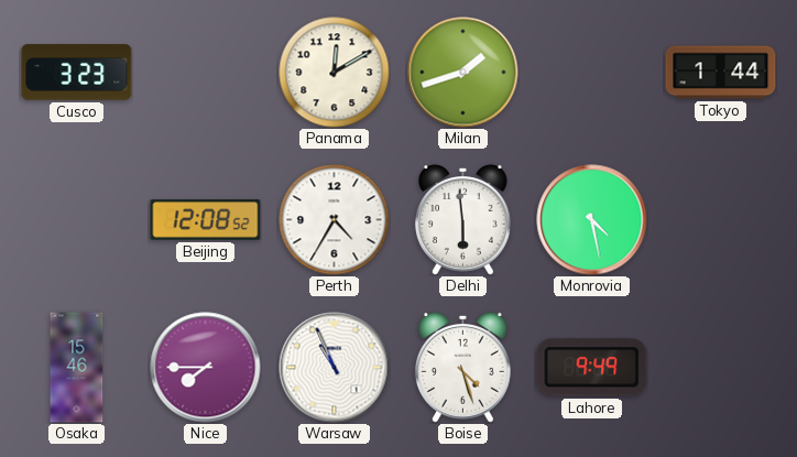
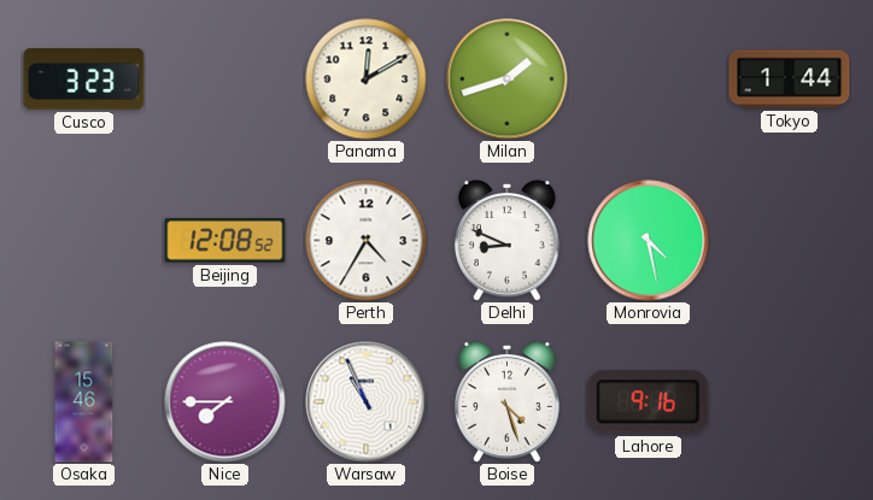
Delhi: 5:59 -> 8:49
Lahore: 9:49 -> 9:16
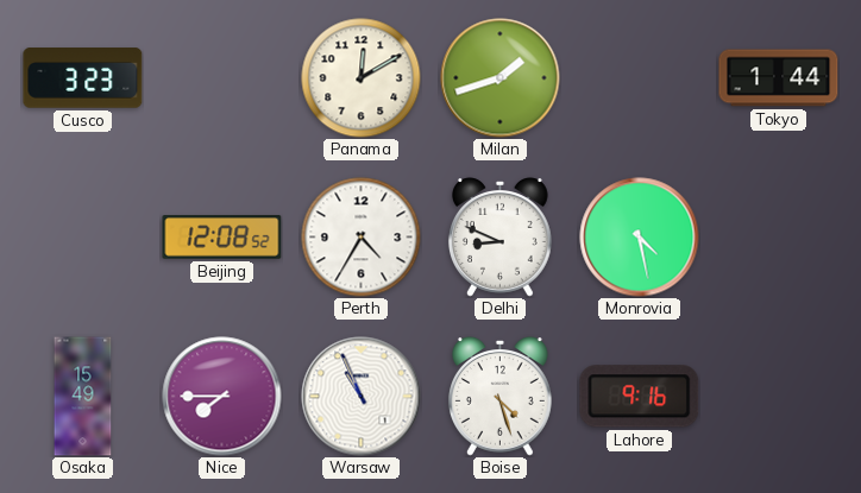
Osaka: 15:46 -> 15:49
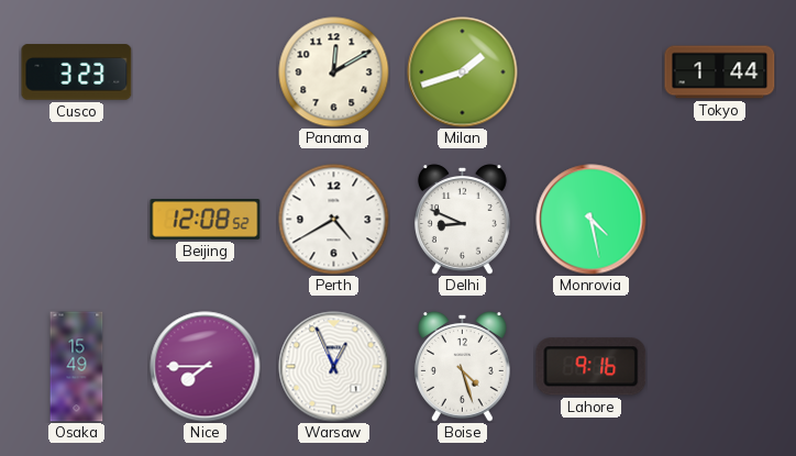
Perth: 4:35 -> 4:40
Warsaw: 10:56 -> 12:56
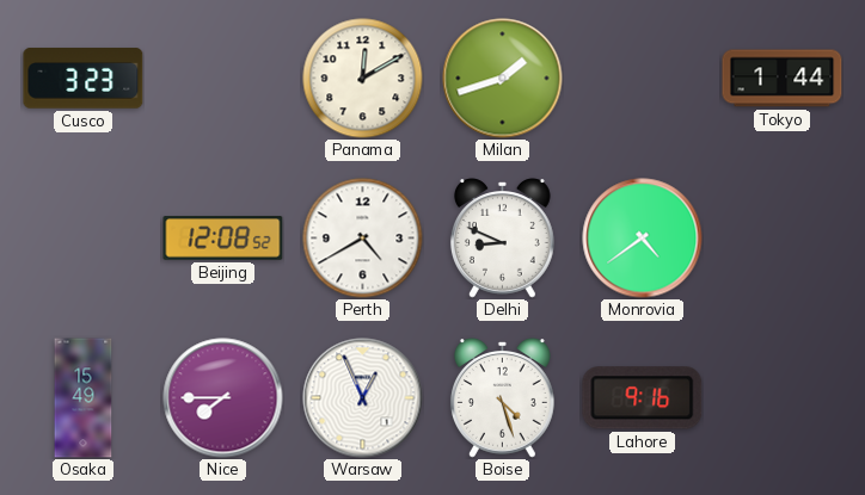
Monrovia: 4:28 -> 4:39
